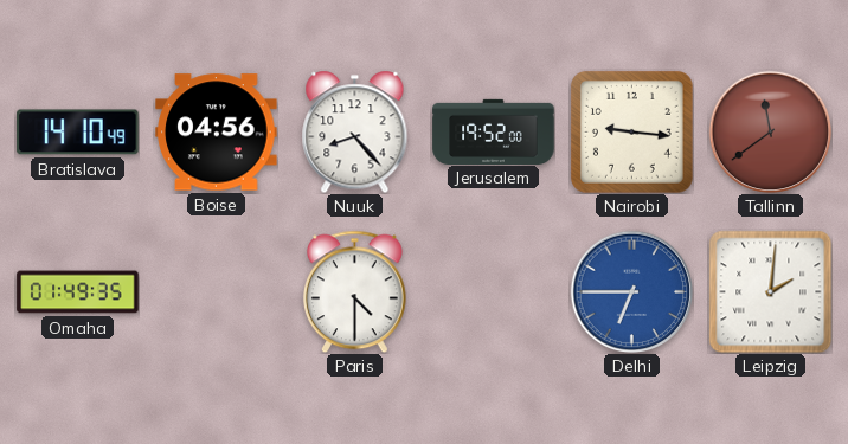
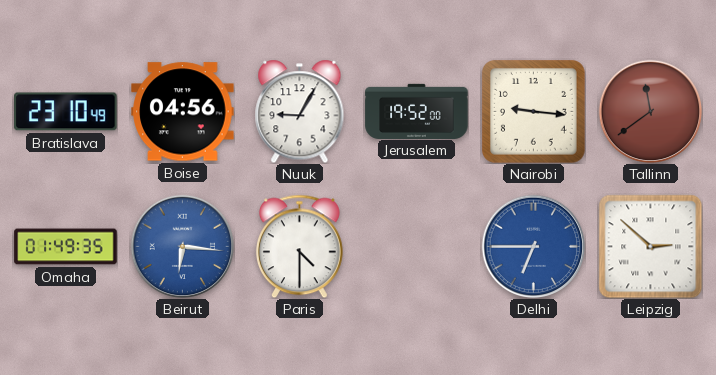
Bratislava: 14:10 -> 23:10
Nuuk: 8:23 -> 9:05
Beirut: none -> 6:16
Leipzig: 2:01 -> 2:52
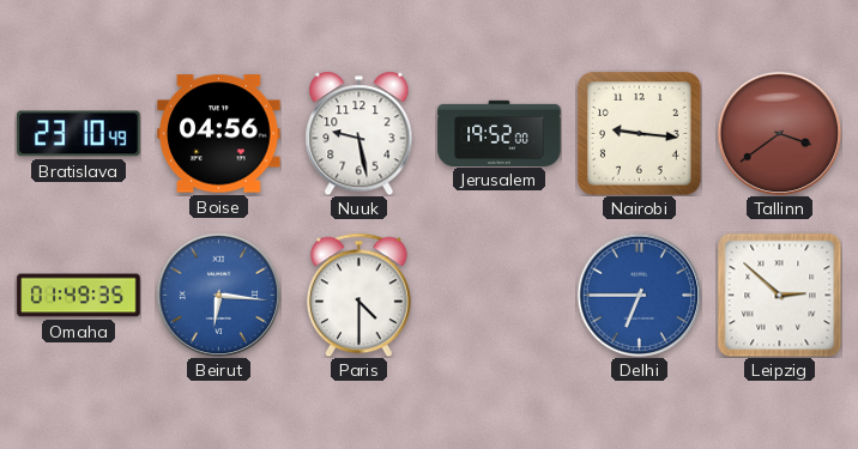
Nuuk: 9:05 -> 9:28
Tallinn: 11:39 -> 3:39
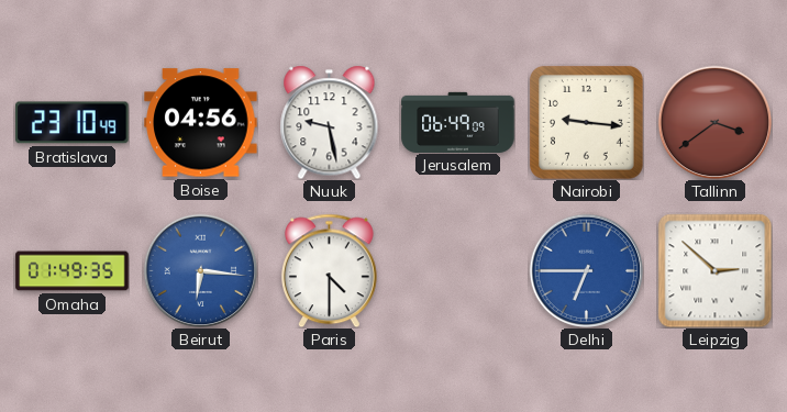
Jerusalem: 19:52 -> 06:49
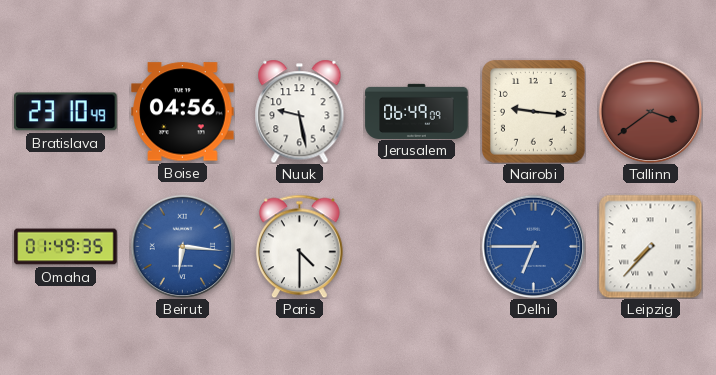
Leipzig: 2:52 -> 7:37
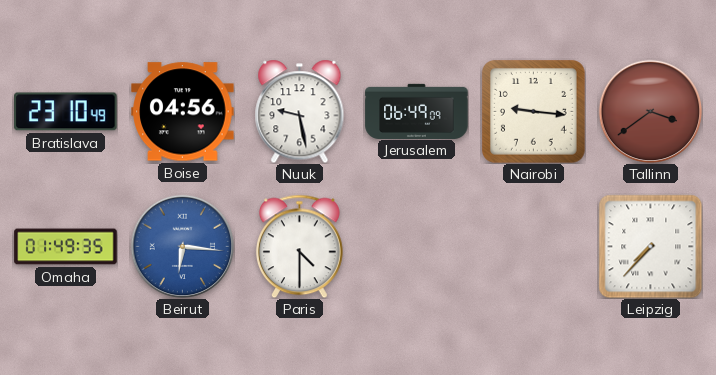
Delhi: 6:45 -> none
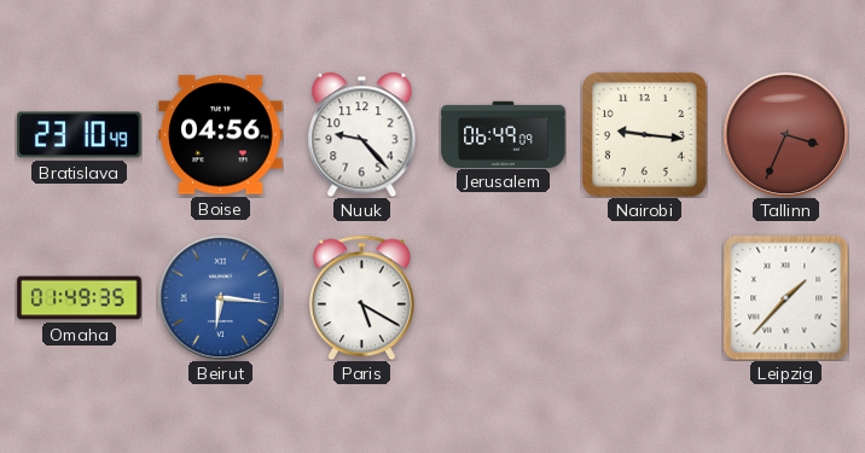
Nuuk: 9:28 -> 9:23
Tallinn: 3:39 -> 3:34
Paris: 4:30 -> 5:20
Leipzig: 7:37 -> 1:37
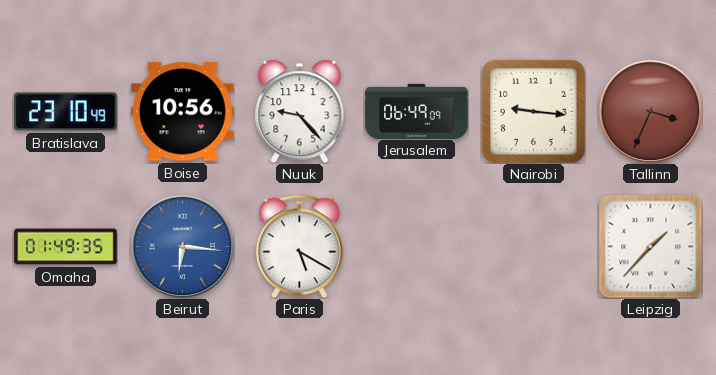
Boise: 04:56 -> 10:56
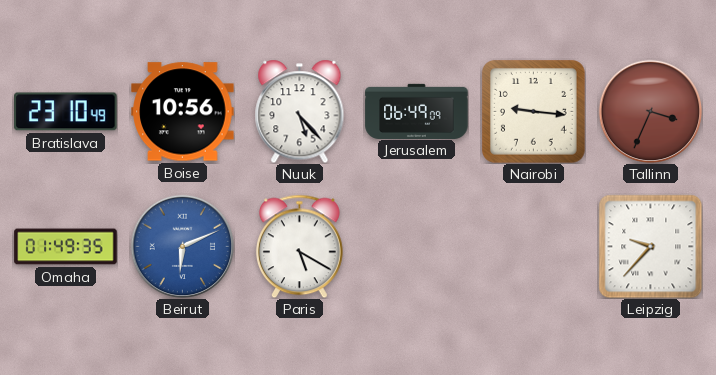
Nuuk: 9:23 -> 5:23
Beirut: 6:16 -> 6:11
Leipzig: 1:37 -> 9:37
